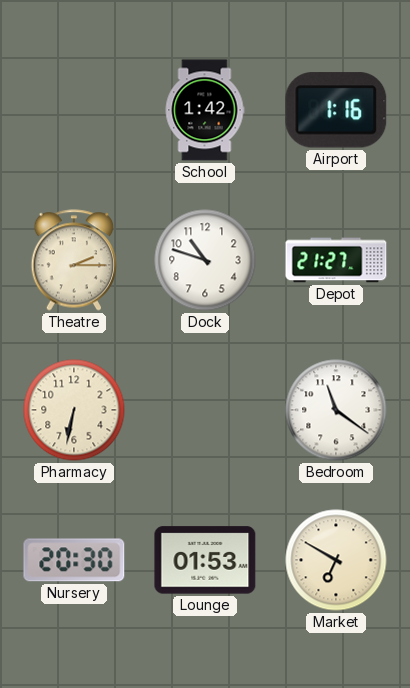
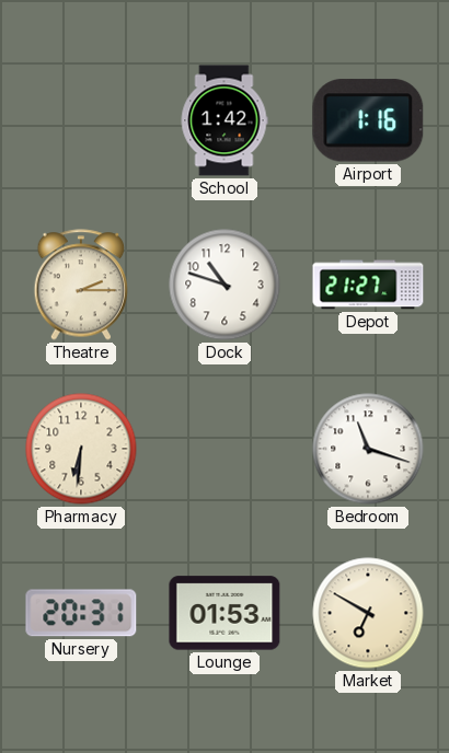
Pharmacy: 6:32 -> 6:31
Bedroom: 11:21 -> 11:18
Nursery: 20:30 -> 20:31
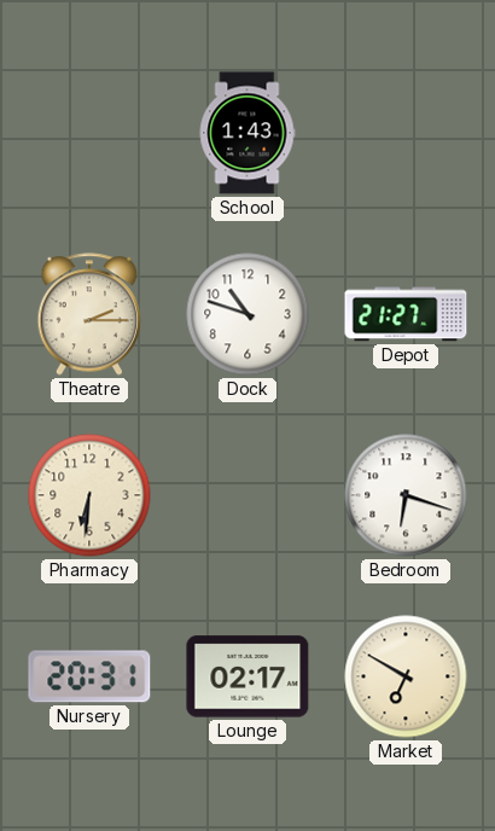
School: 1:42 -> 1:43
Airport: 1:16 -> none
Bedroom: 11:18 -> 6:18
Lounge: 01:53 -> 02:17
